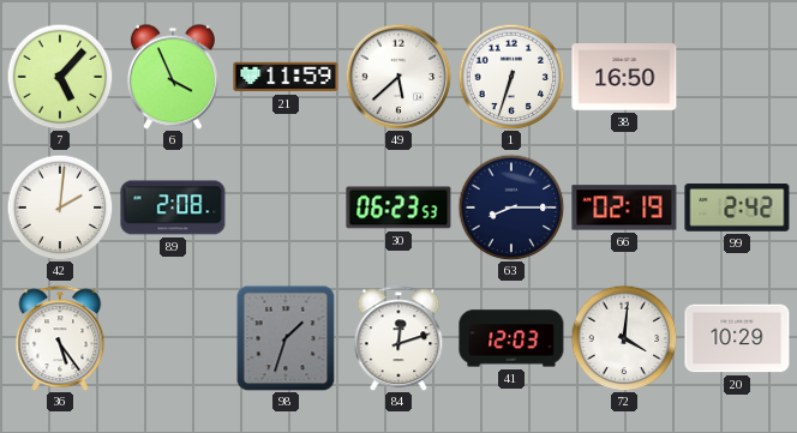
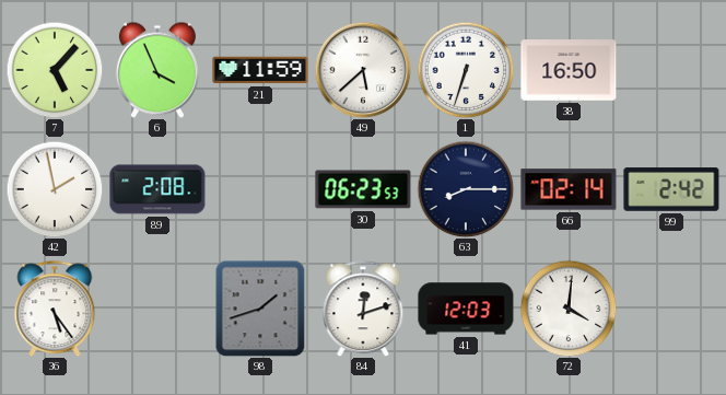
42: 2:01 -> 1:58
66: 02:19 -> 02:14
98: 1:33 -> 1:42
20: 10:29 -> none
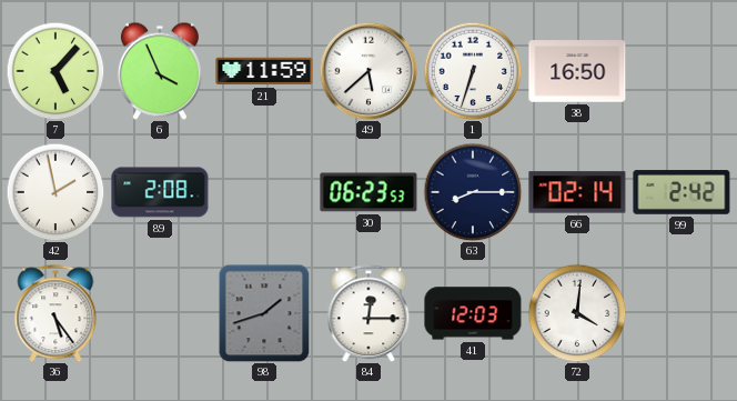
84: 12:12 -> 12:15
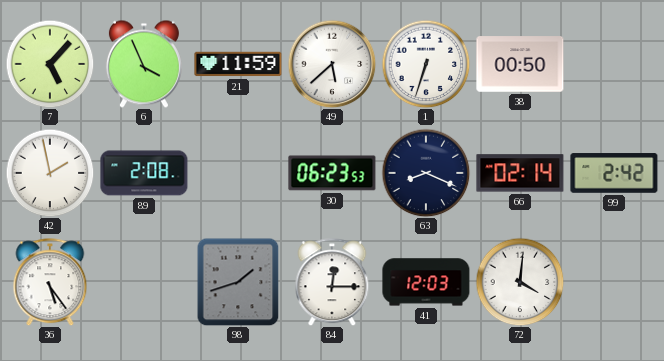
38: 16:50 -> 00:50
63: 8:15 -> 8:19
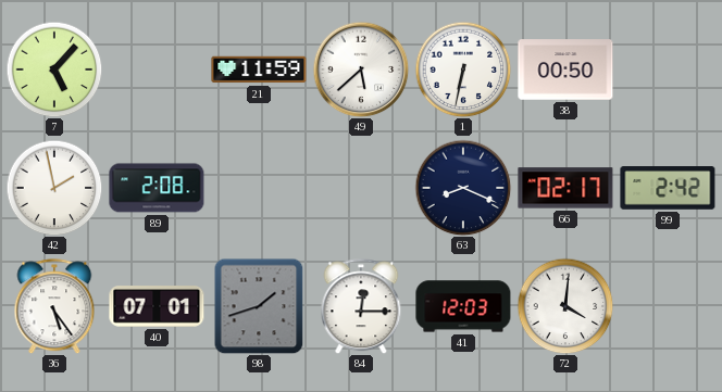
6: 3:56 -> none
1: 6:33 -> 6:32
30: 06:23 -> none
66: 02:14 -> 02:17
40: none -> 07:01
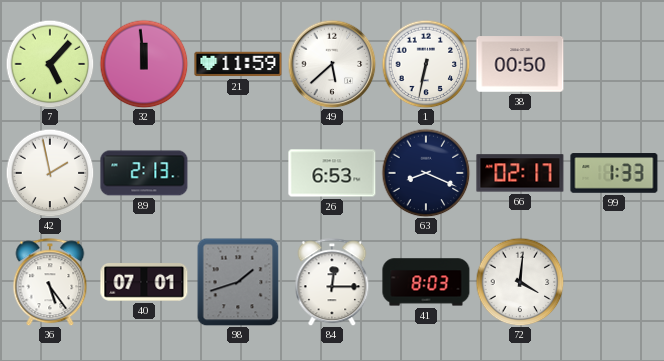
32: none -> 11:59
89: 2:08 -> 2:13
26: none -> 6:53
99: 2:42 -> 1:33
41: 12:03 -> 8:03
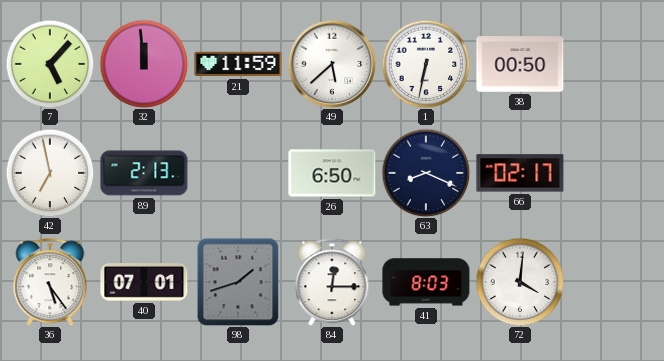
42: 1:58 -> 6:58
26: 6:53 -> 6:50
99: 1:33 -> none
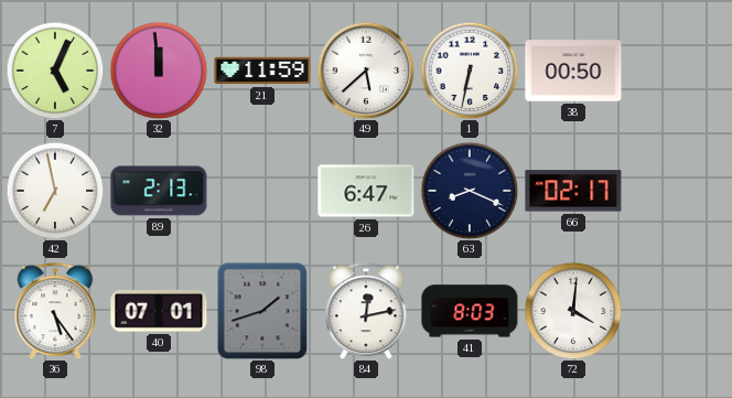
7: 5:07 -> 5:04
26: 6:50 -> 6:47
84: 12:15 -> 12:13
